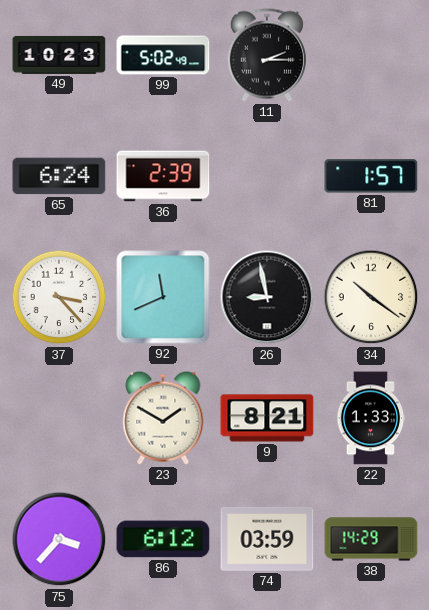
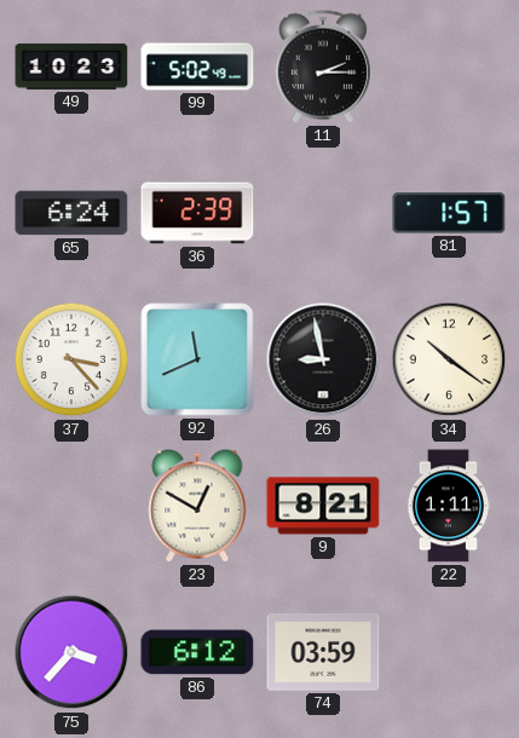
23: 1:50 -> 12:50
22: 1:33 -> 1:11
38: 14:29 -> none
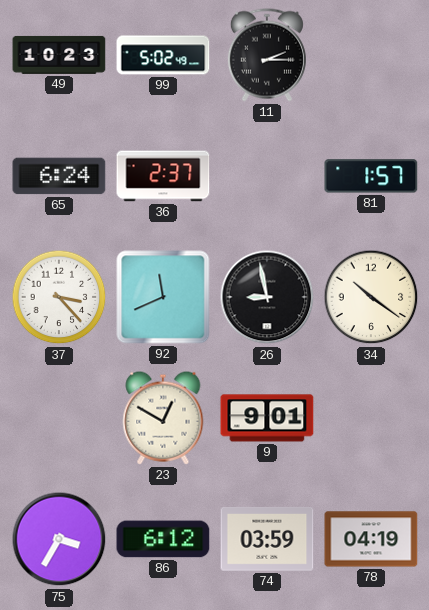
36: 2:39 -> 2:37
9: 8:21 -> 9:01
22: 1:11 -> none
75: 3:37 -> 3:35
78: none -> 04:19
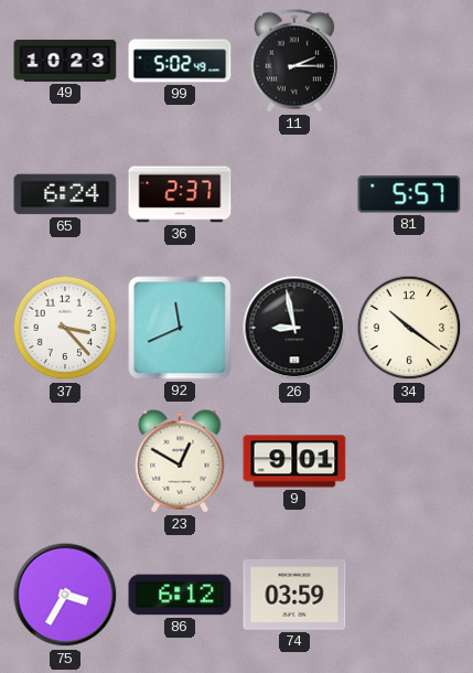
81: 1:57 -> 5:57
78: 04:19 -> none
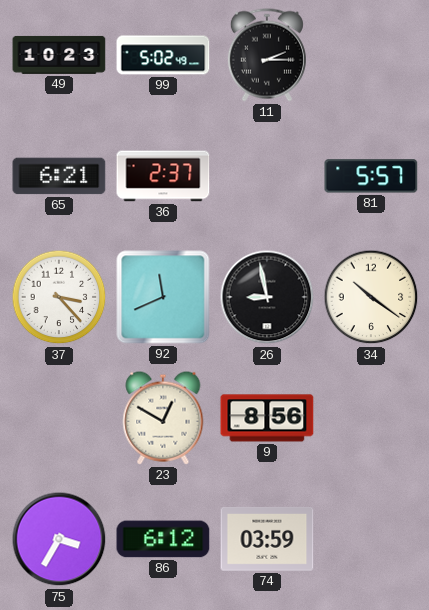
65: 6:24 -> 6:21
9: 9:01 -> 8:56
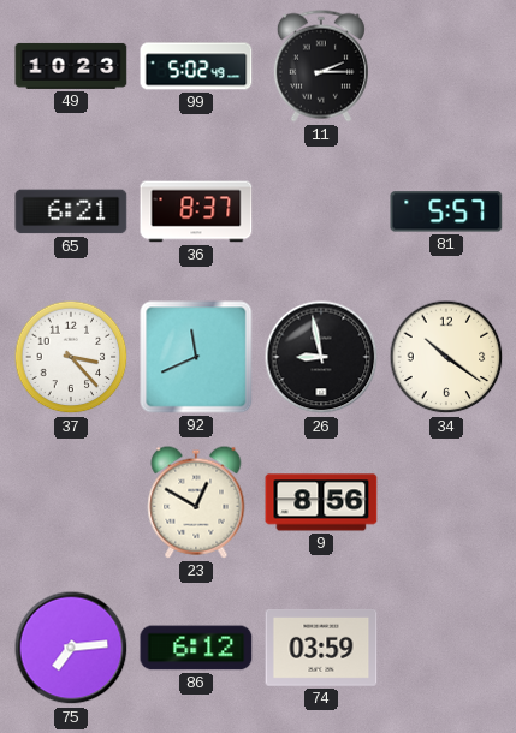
36: 2:37 -> 8:37
75: 3:35 -> 7:14
